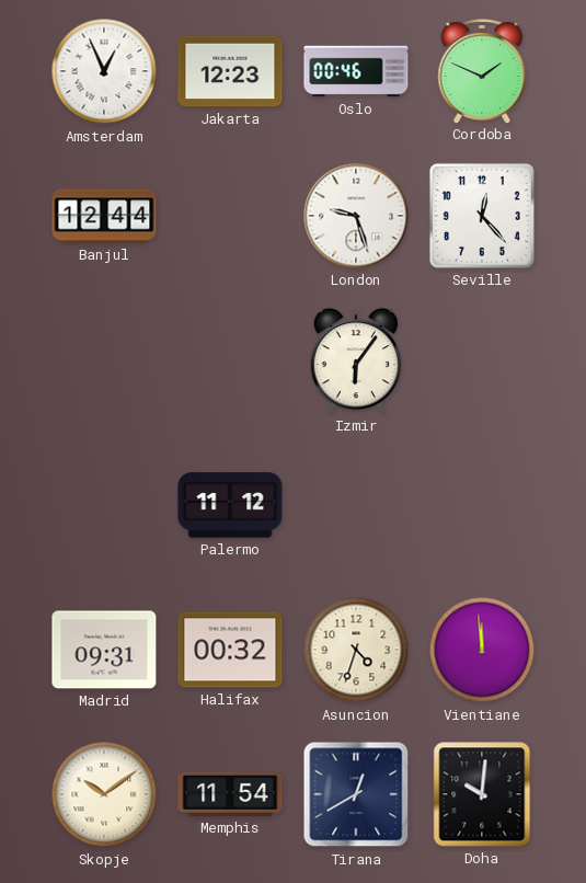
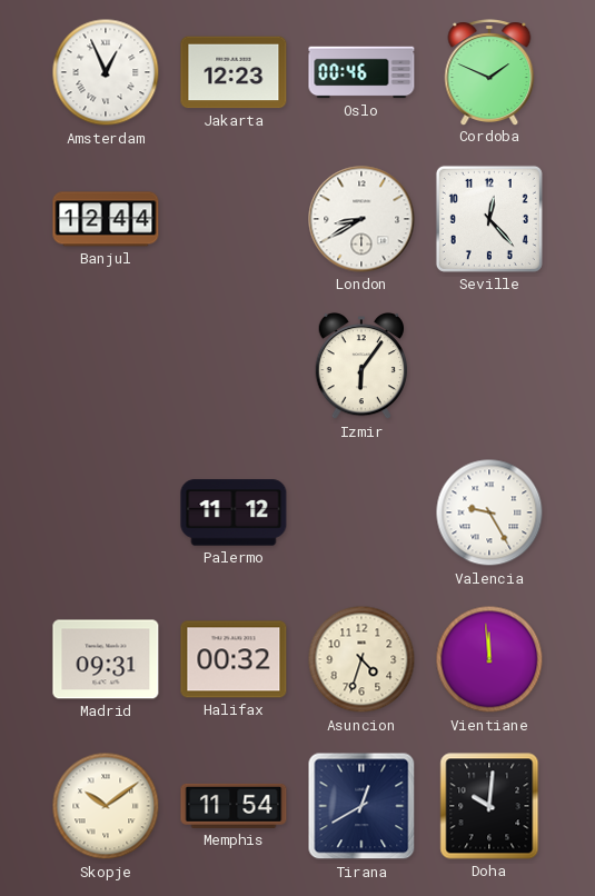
London: 9:27 -> 8:40
Valencia: none -> 9:25
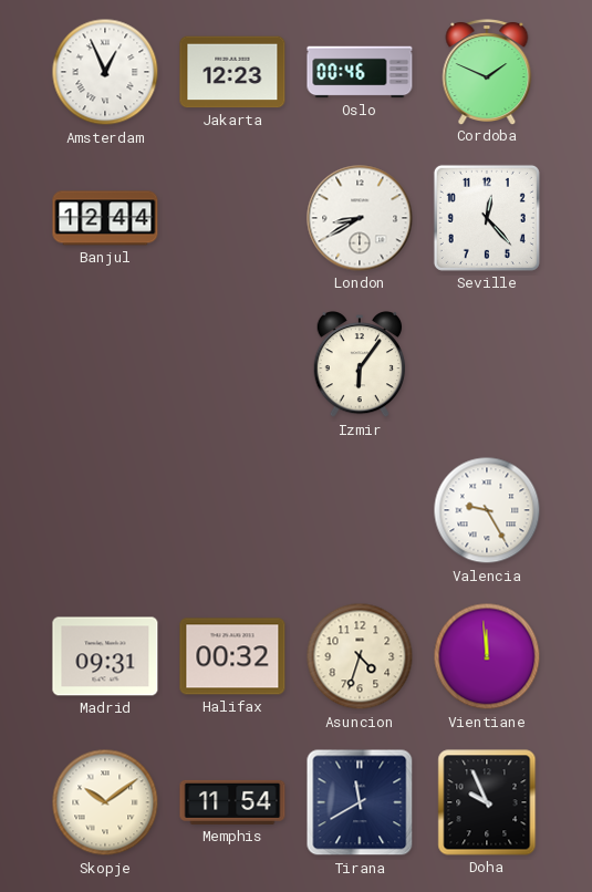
Palermo: 11:12 -> none
Tirana: 12:40 -> 11:40
Doha: 10:01 -> 9:56
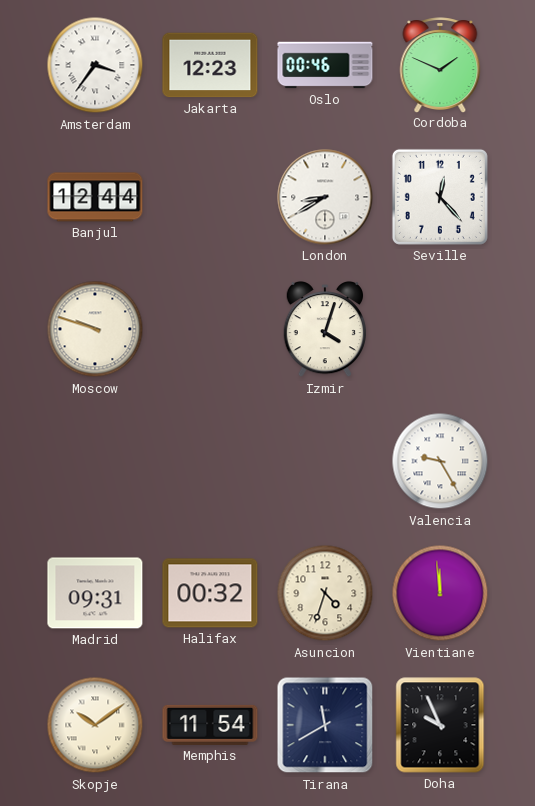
Amsterdam: 12:56 -> 3:36
Moscow: none -> 9:48
Izmir: 6:06 -> 4:03
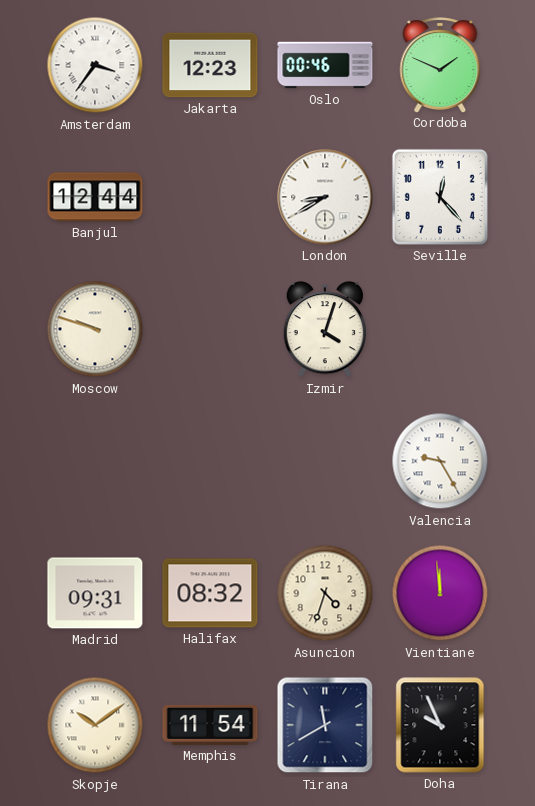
Halifax: 00:32 -> 08:32
